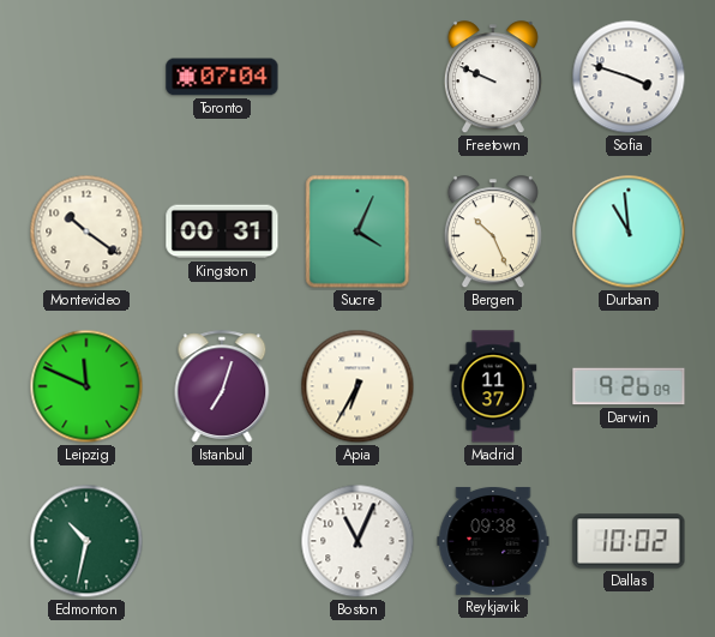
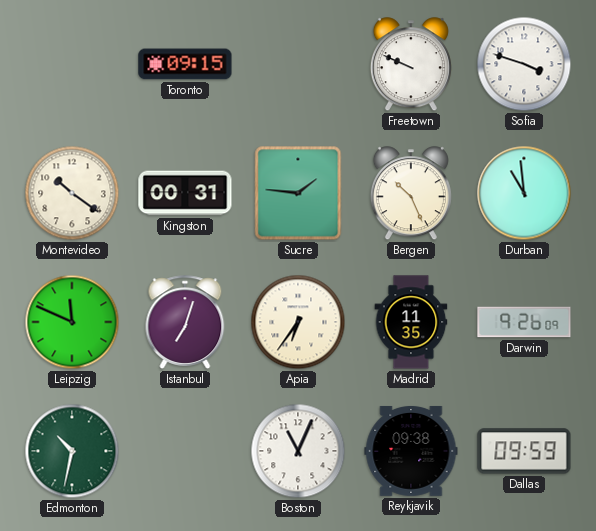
Toronto: 07:04 -> 09:15
Sucre: 4:04 -> 1:46
Apia: 6:35 -> 6:36
Madrid: 11:37 -> 11:35
Dallas: 10:02 -> 09:59
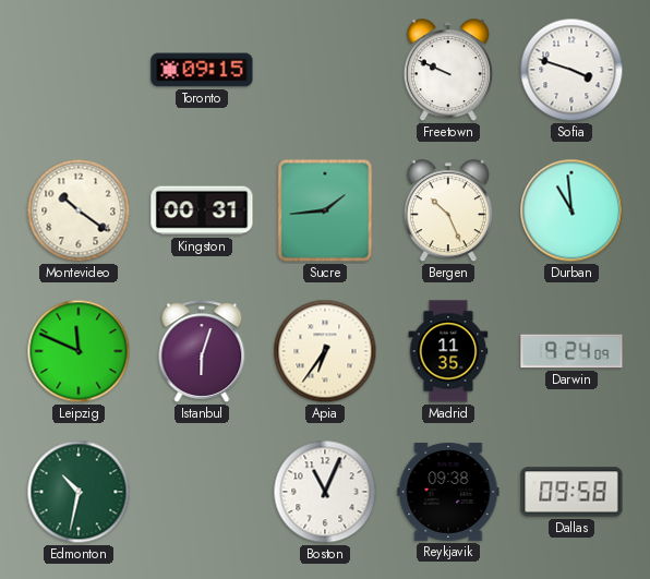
Sucre: 1:46 -> 1:44
Istanbul: 7:03 -> 6:03
Darwin: 9:26 -> 9:24
Dallas: 09:59 -> 09:58
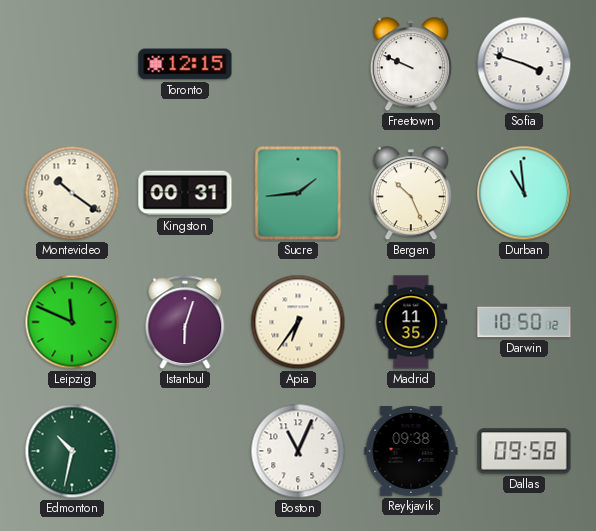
Toronto: 09:15 -> 12:15
Darwin: 9:24 -> 10:50
